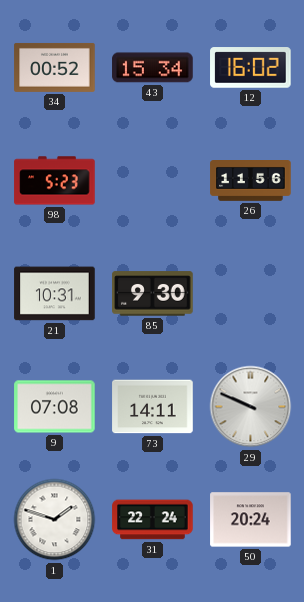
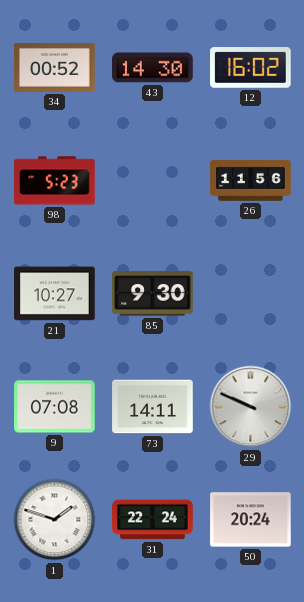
43: 15:34 -> 14:30
21: 10:31 -> 10:27
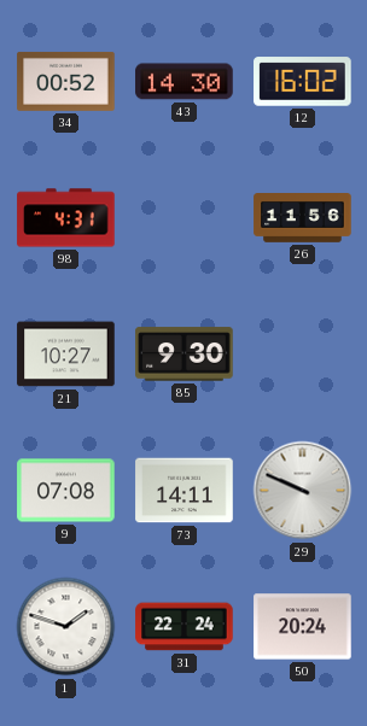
98: 5:23 -> 4:31
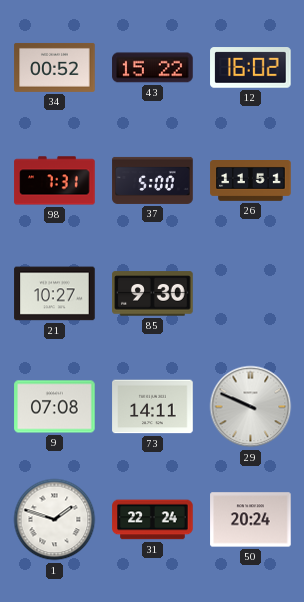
43: 14:30 -> 15:22
98: 4:31 -> 7:31
37: none -> 5:00
26: 11:56 -> 11:51
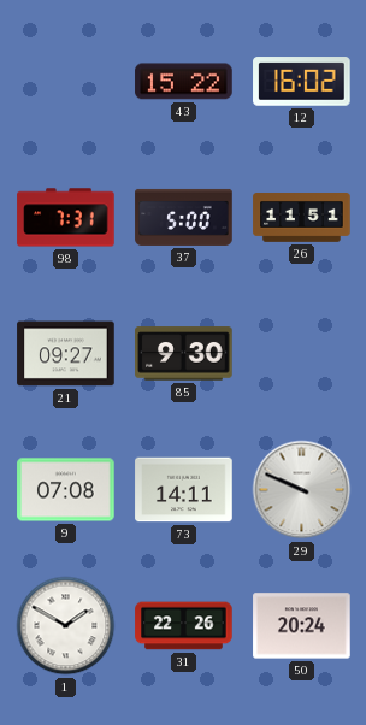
34: 00:52 -> none
21: 10:27 -> 09:27
1: 1:48 -> 1:50
31: 22:24 -> 22:26
